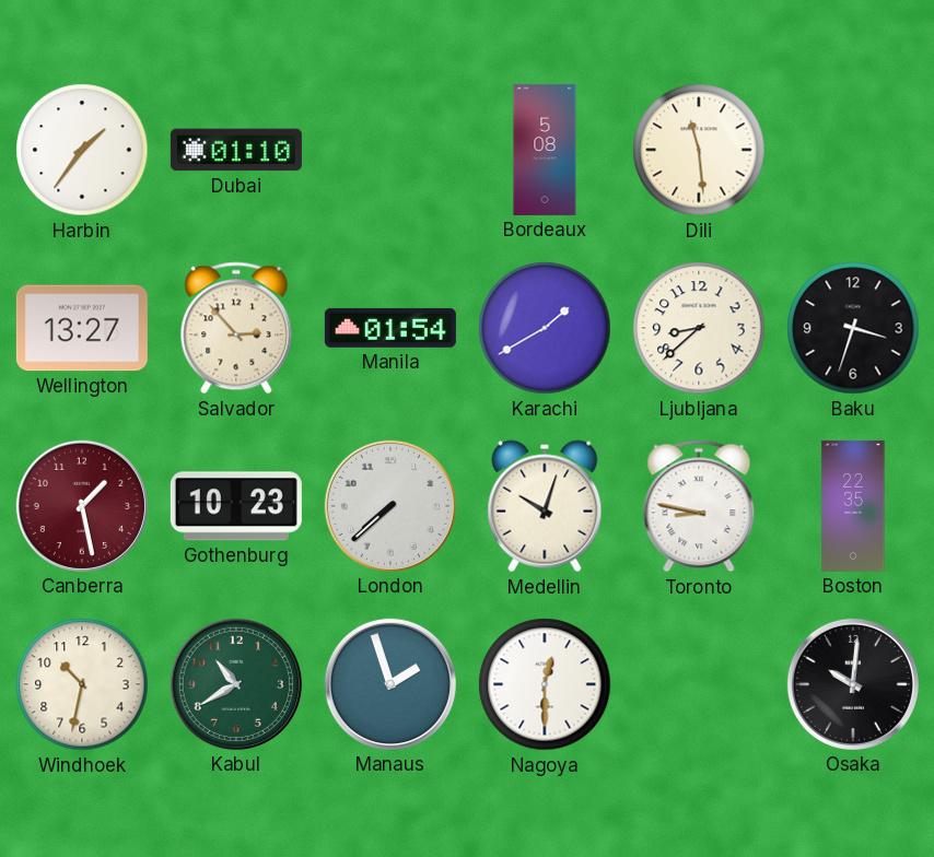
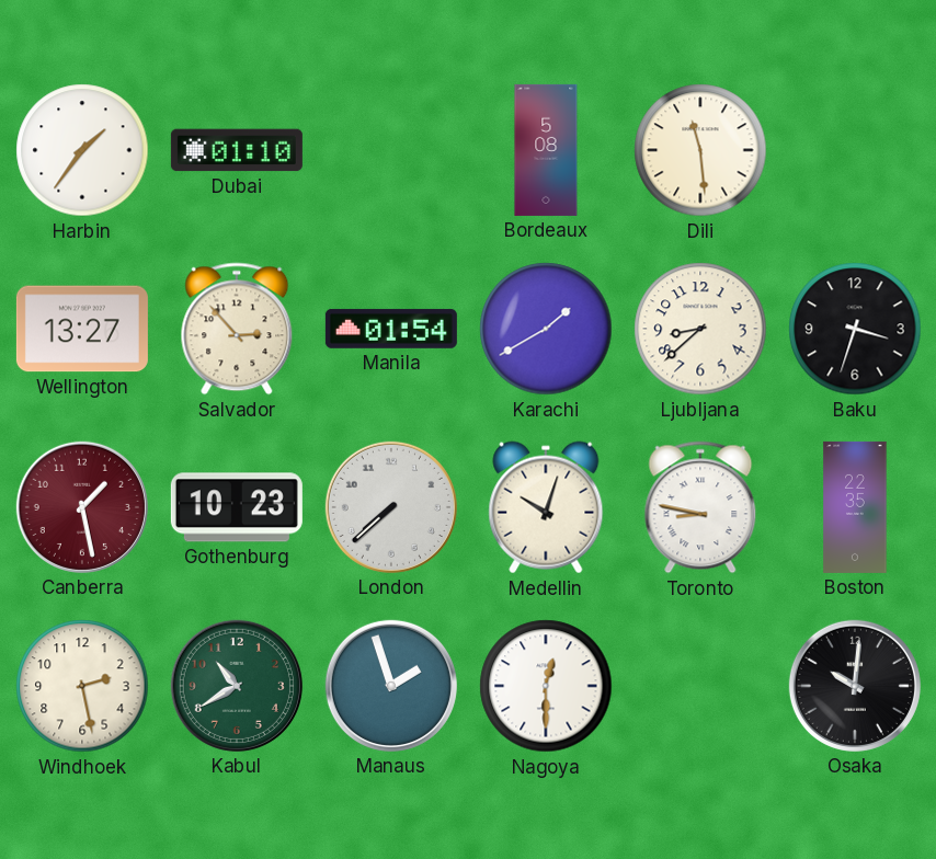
Windhoek: 10:32 -> 2:28
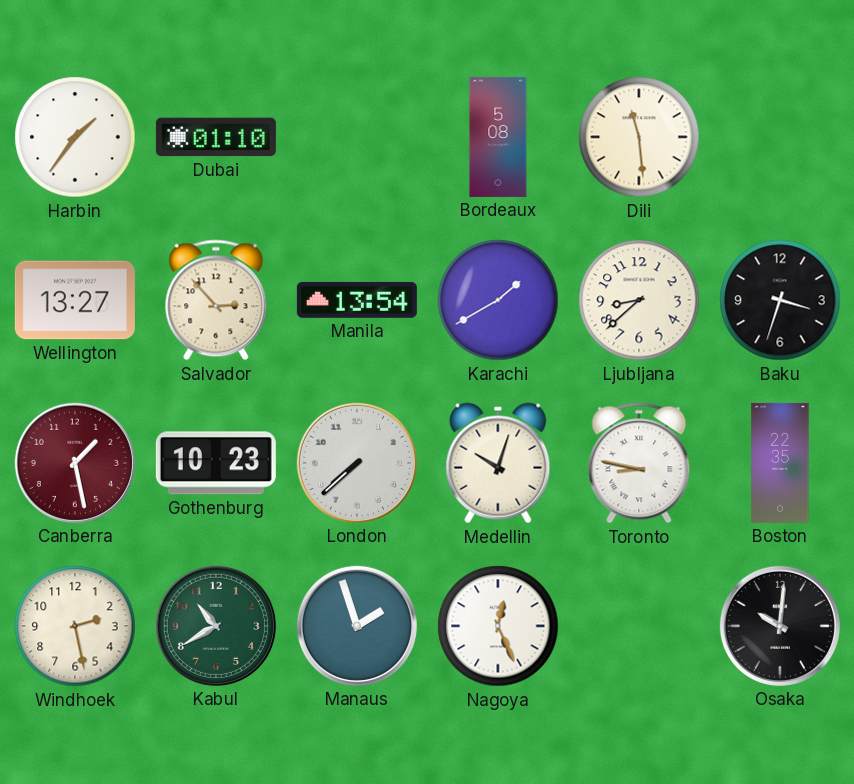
Manila: 01:54 -> 13:54
Nagoya: 12:30 -> 12:26
